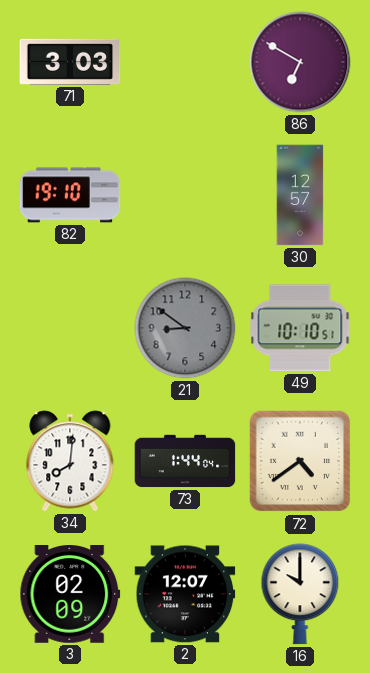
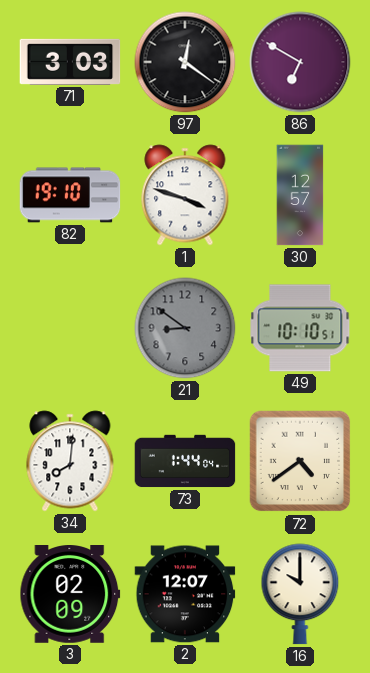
97: none -> 12:21
1: none -> 3:48
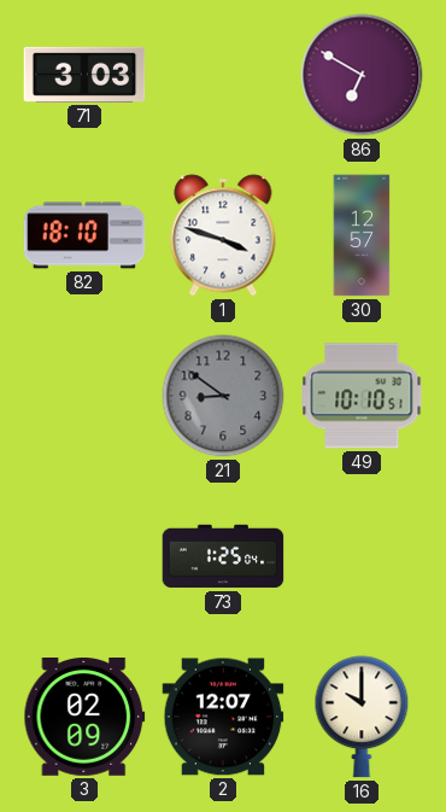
97: 12:21 -> none
82: 19:10 -> 18:10
34: 8:01 -> none
73: 1:44 -> 1:25
72: 4:39 -> none
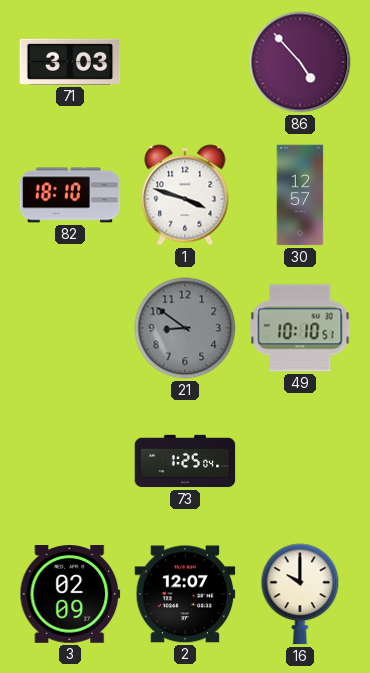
86: 6:50 -> 4:53
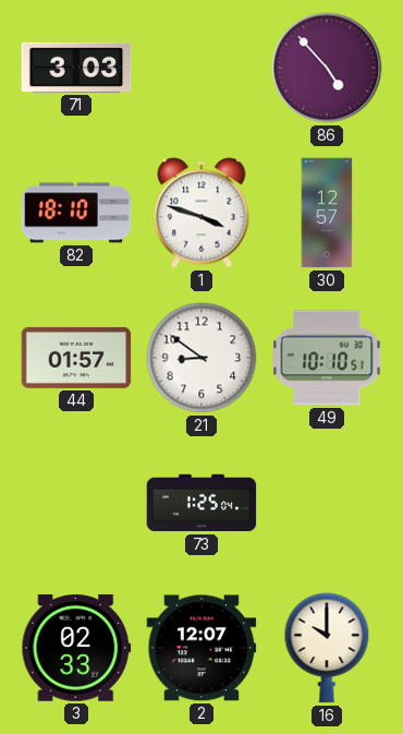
44: none -> 01:57
21 dial: grey -> white
3: 02:09 -> 02:33
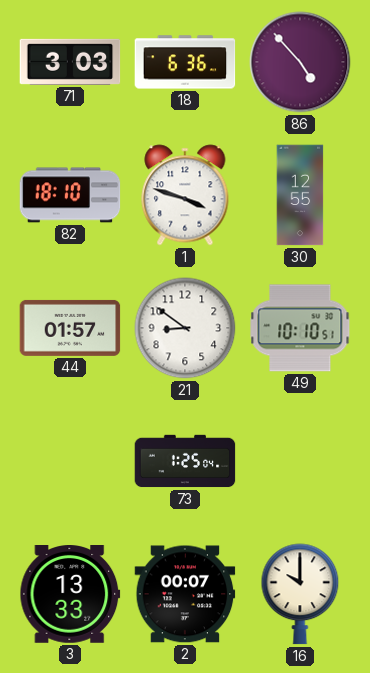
18: none -> 6:36
30: 12:57 -> 12:55
3: 02:33 -> 13:33
2: 12:07 -> 00:07
